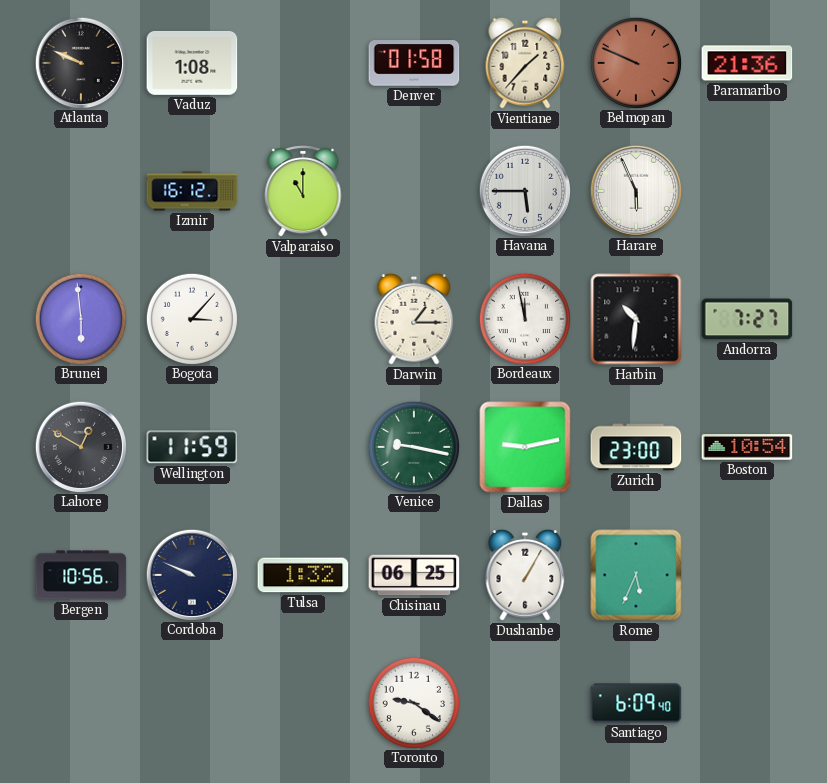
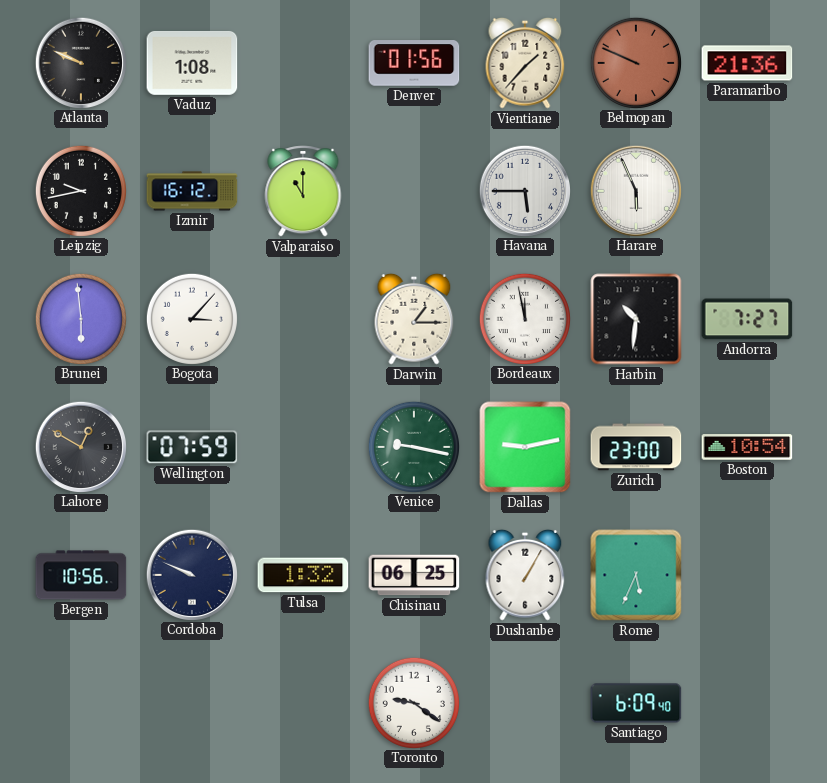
Denver: 01:58 -> 01:56
Leipzig: none -> 9:43
Wellington: 11:59 -> 07:59
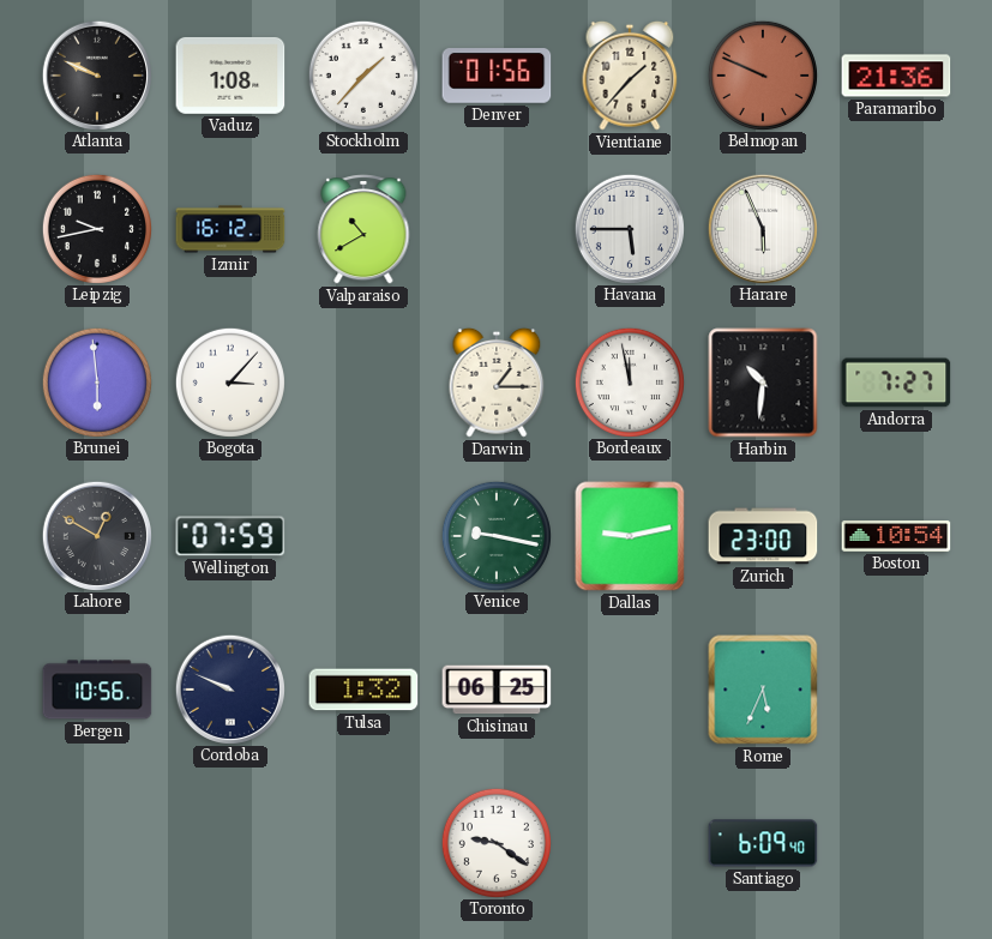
Stockholm: none -> 1:37
Valparaiso: 11:00 -> 10:40
Dushanbe: 1:05 -> none
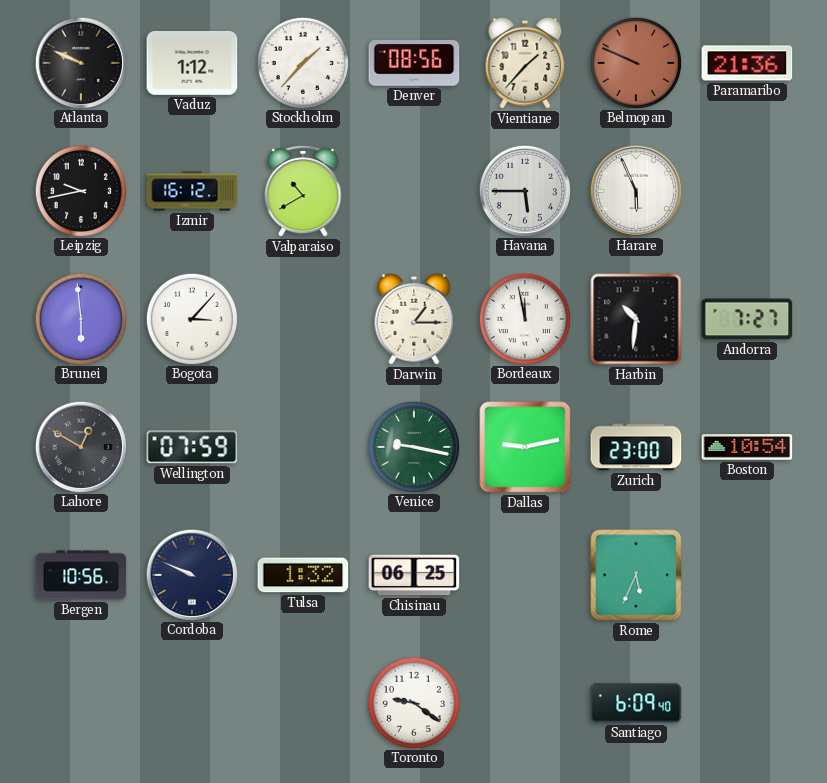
Vaduz: 1:08 -> 1:12
Denver: 01:56 -> 08:56
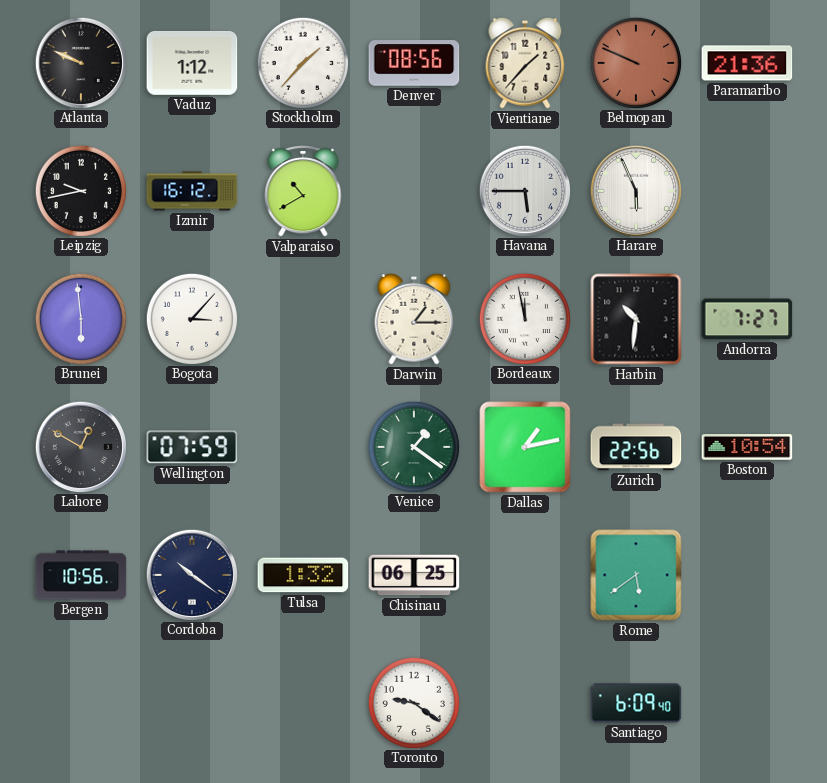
Venice: 9:17 -> 1:21
Dallas: 9:13 -> 1:13
Zurich: 23:00 -> 22:56
Cordoba: 9:49 -> 10:21
Rome: 5:34 -> 5:39
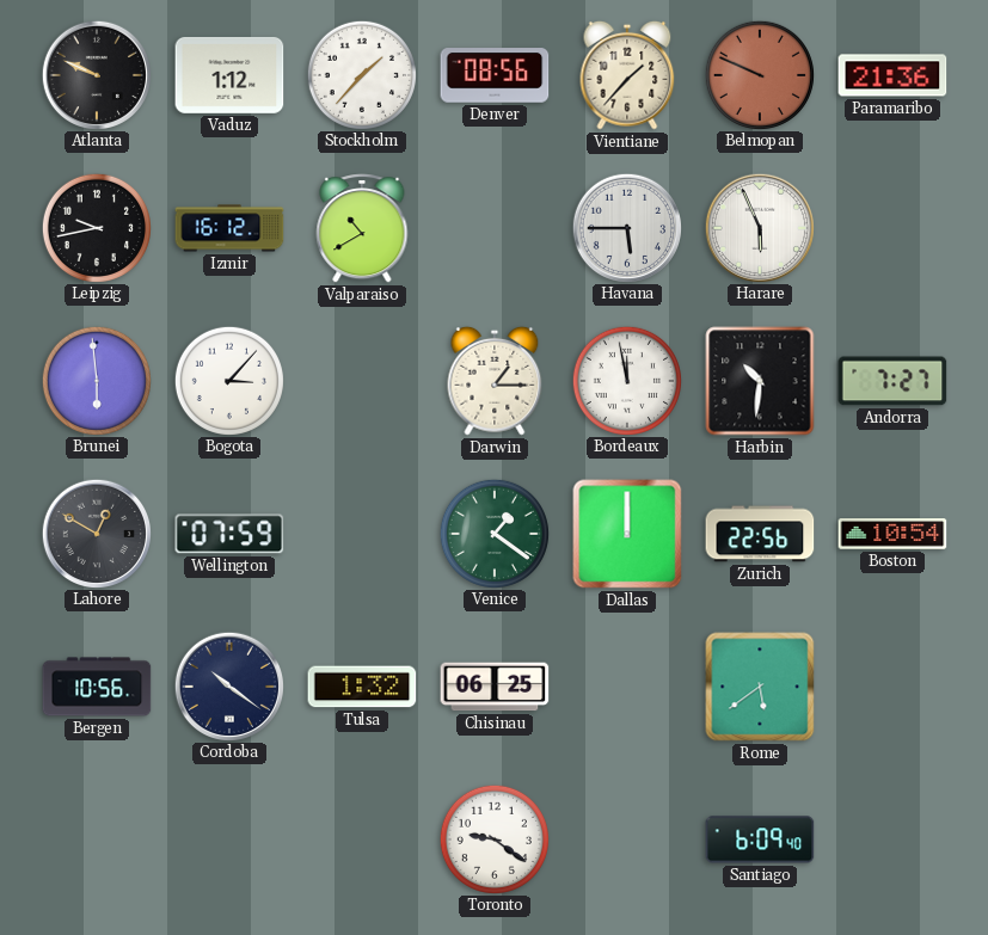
Dallas: 1:13 -> 12:00
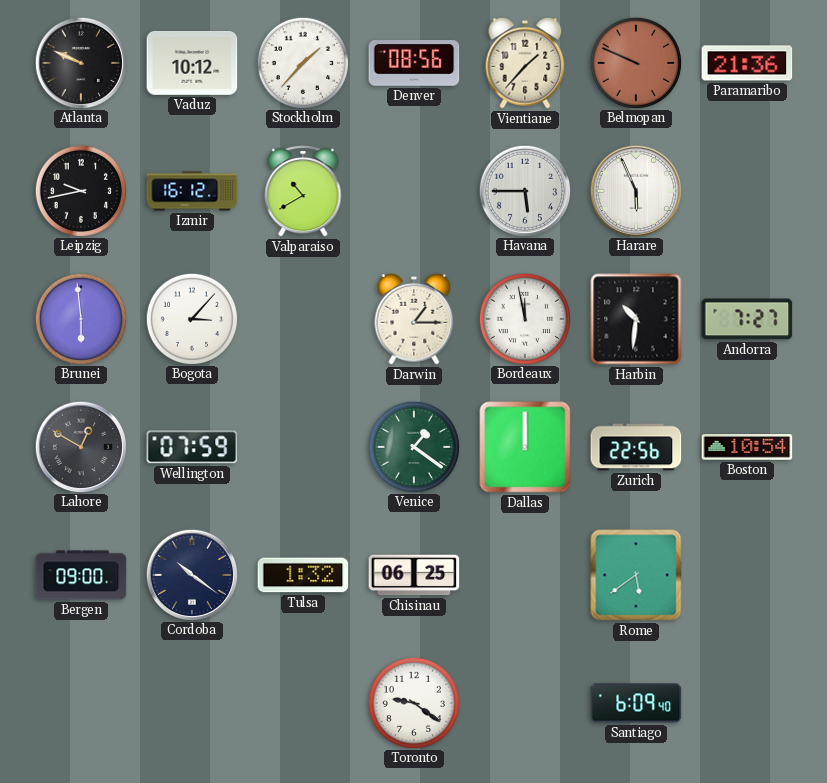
Vaduz: 1:12 -> 10:12
Bergen: 10:56 -> 09:00
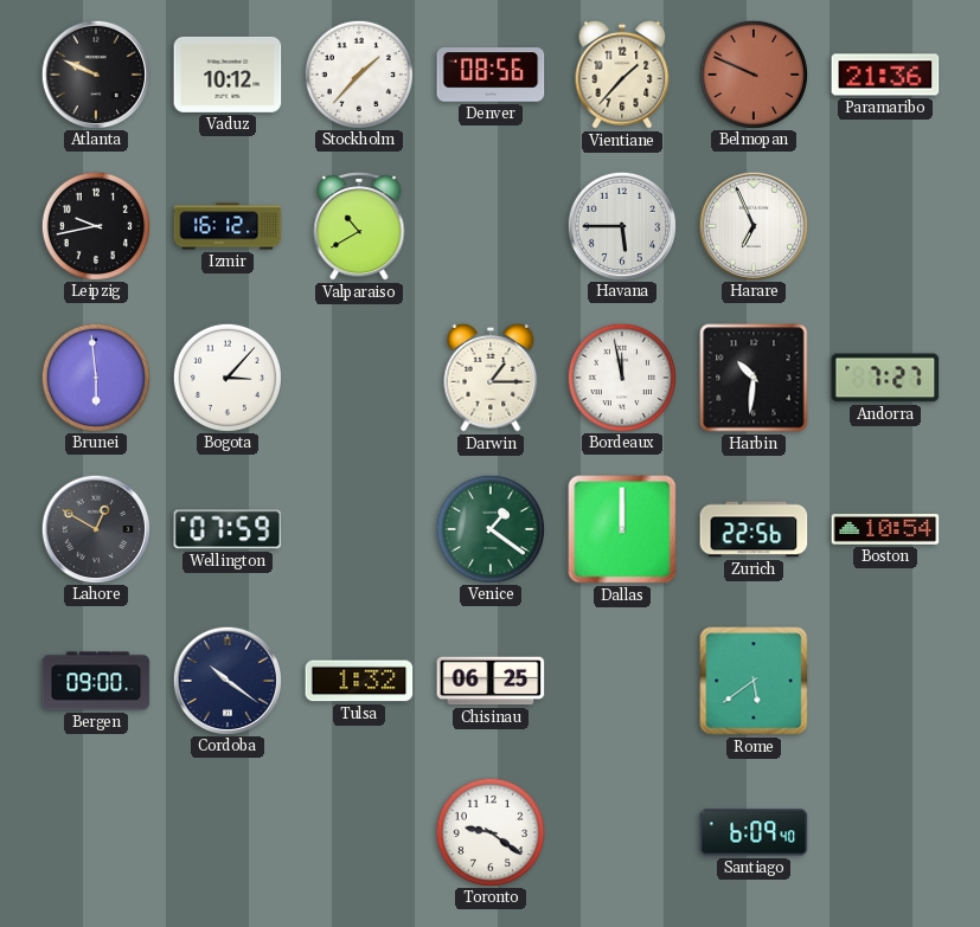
Harare: 5:56 -> 6:56
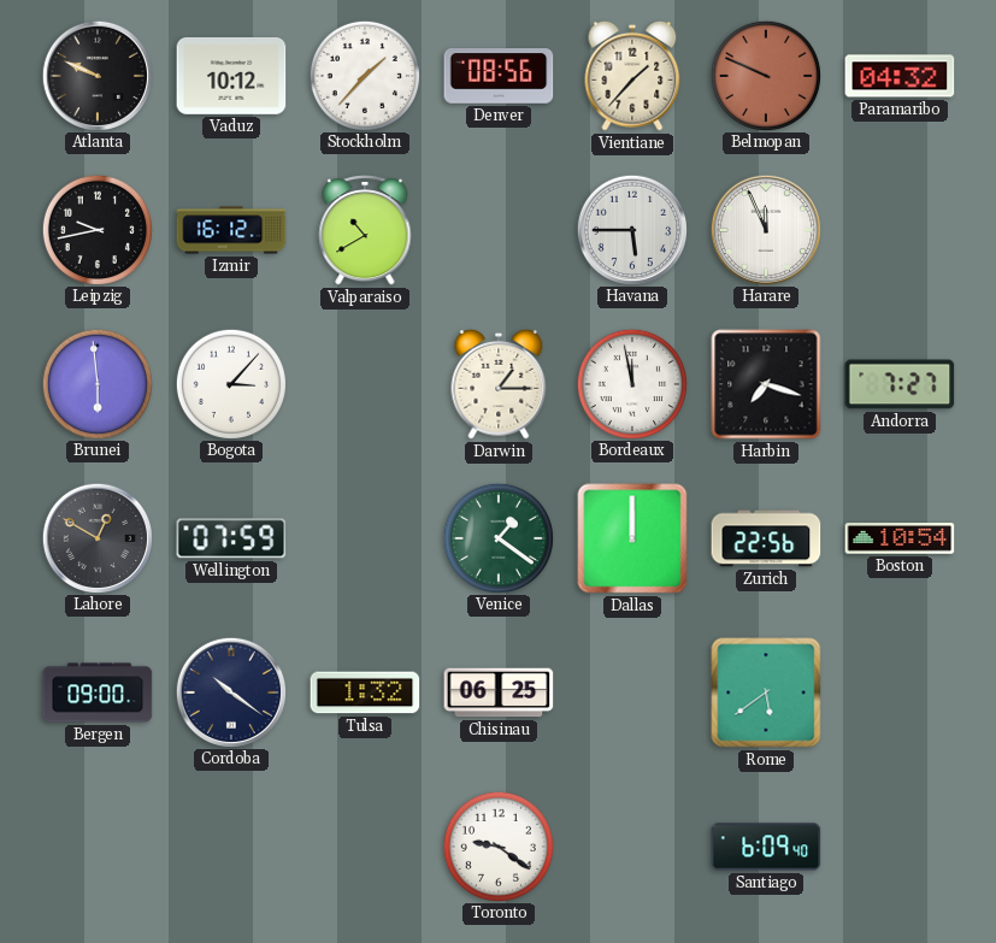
Paramaribo: 21:36 -> 04:32
Harare: 6:56 -> 11:56
Harbin: 10:31 -> 7:18
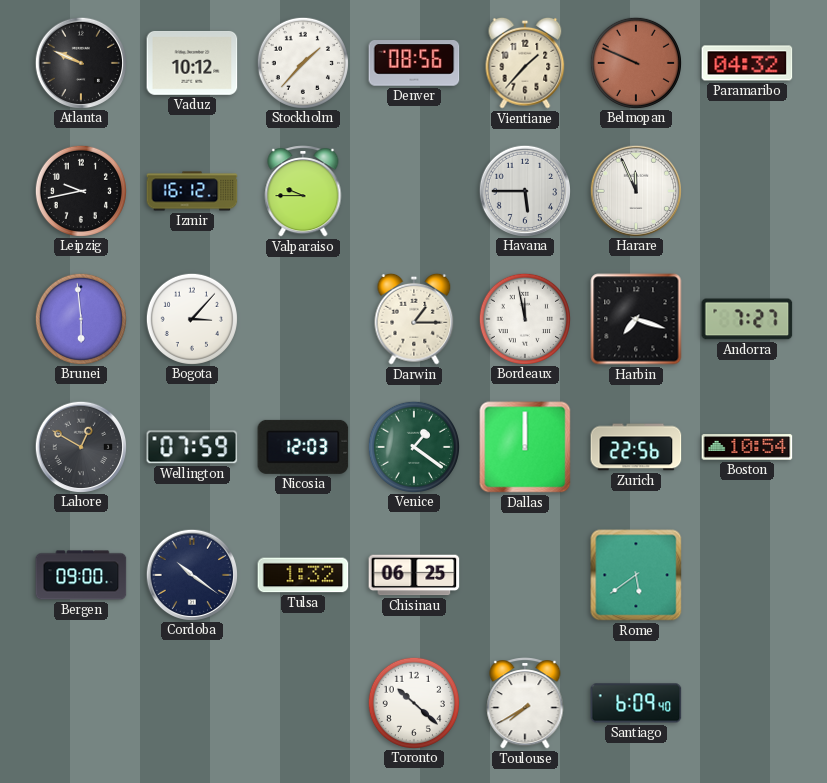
Valparaiso: 10:40 -> 9:45
Nicosia: none -> 12:03
Toronto: 9:21 -> 10:22
Toulouse: none -> 7:40
